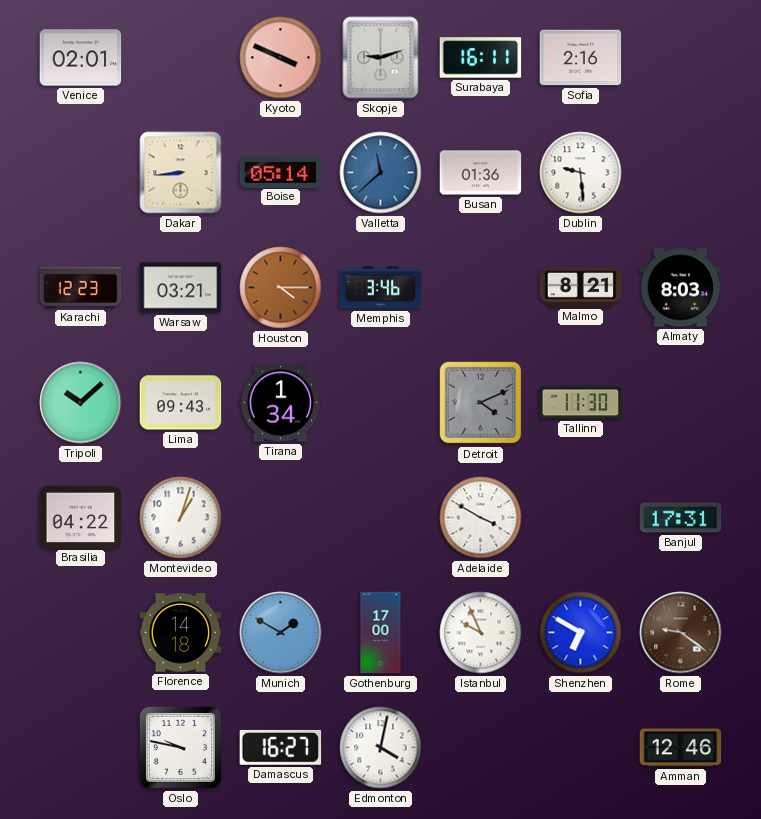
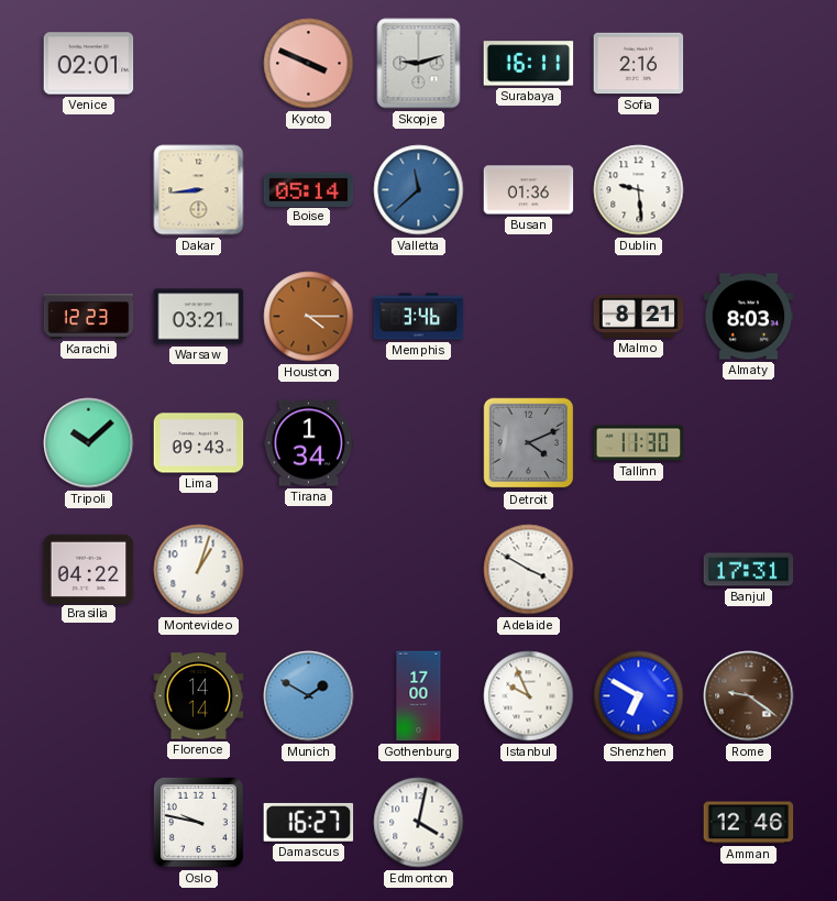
Florence: 14:18 -> 14:14
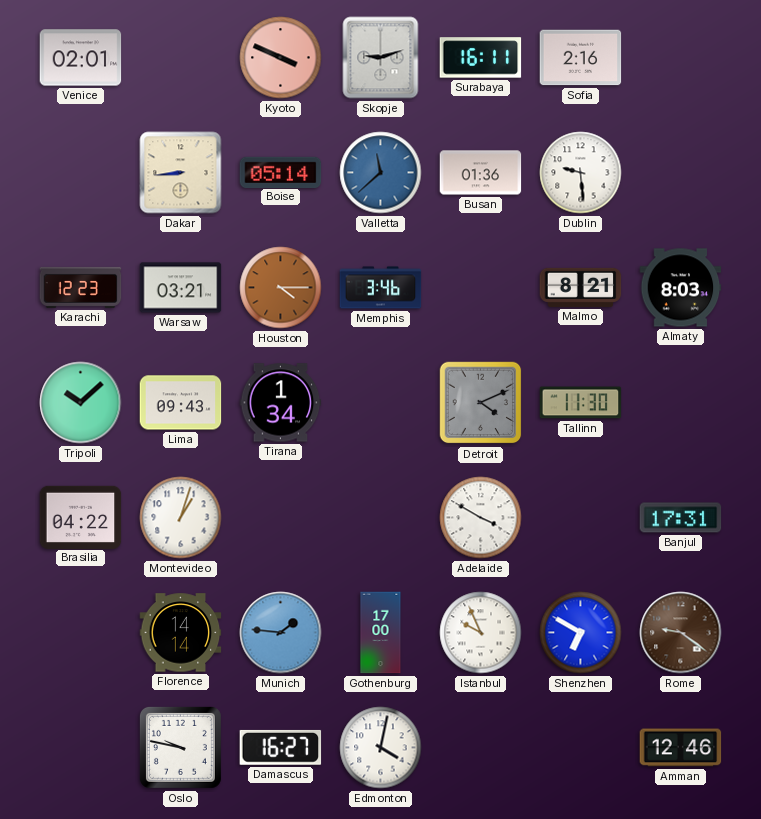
Munich: 1:50 -> 1:46
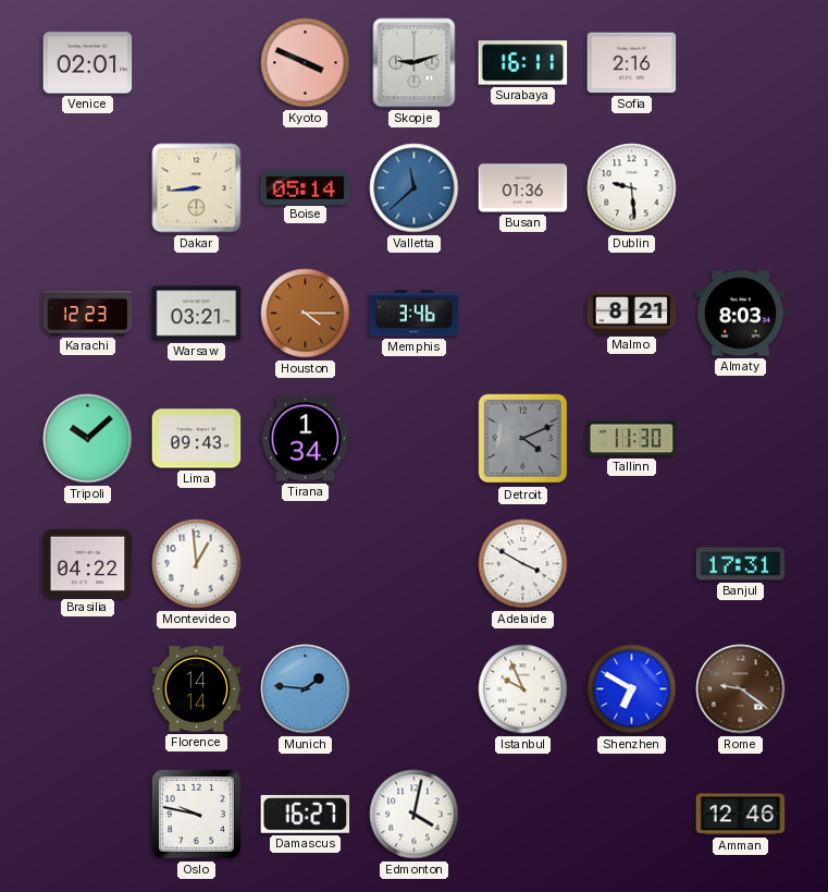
Montevideo: 1:03 -> 12:59
Gothenburg: 17:00 -> none
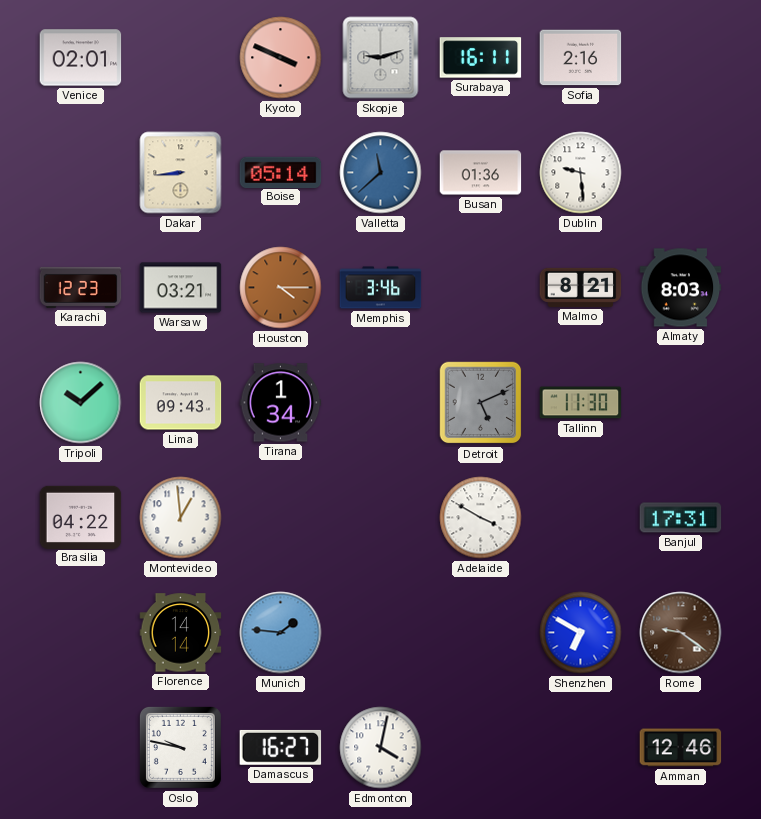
Detroit: 4:11 -> 5:11
Istanbul: 9:56 -> none
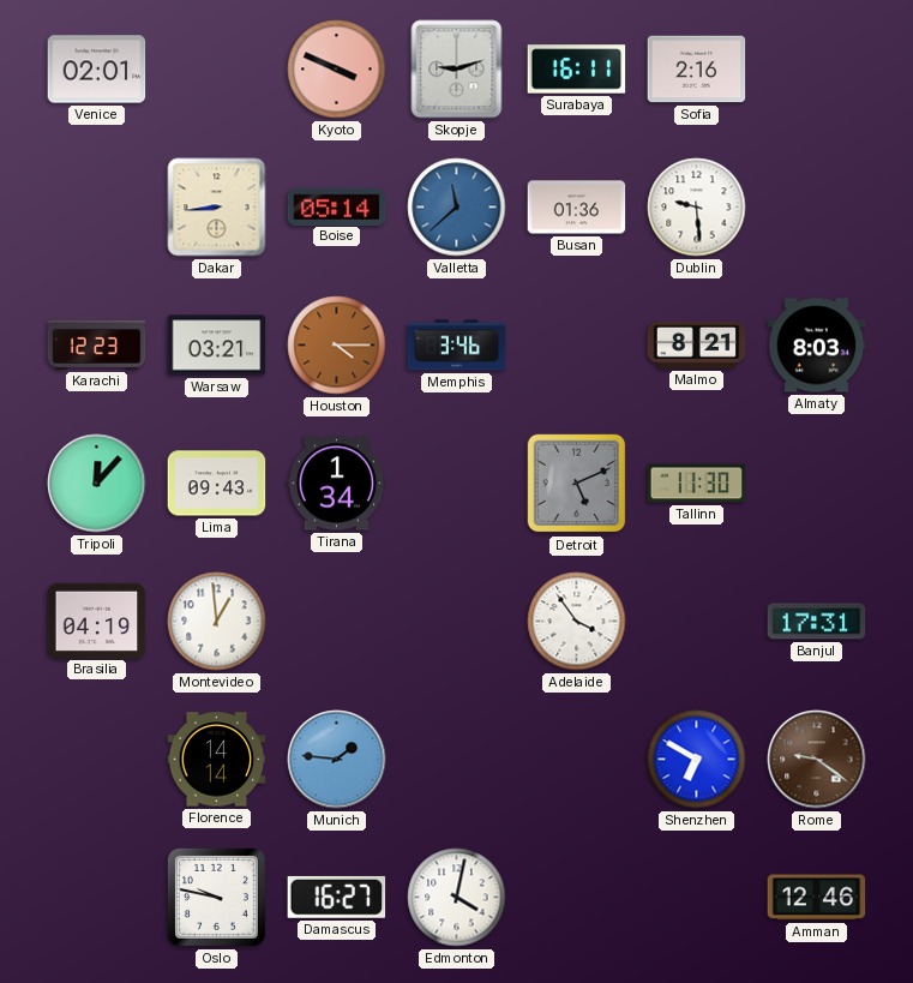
Tripoli: 10:08 -> 12:07
Brasilia: 04:22 -> 04:19
Adelaide: 3:50 -> 3:54
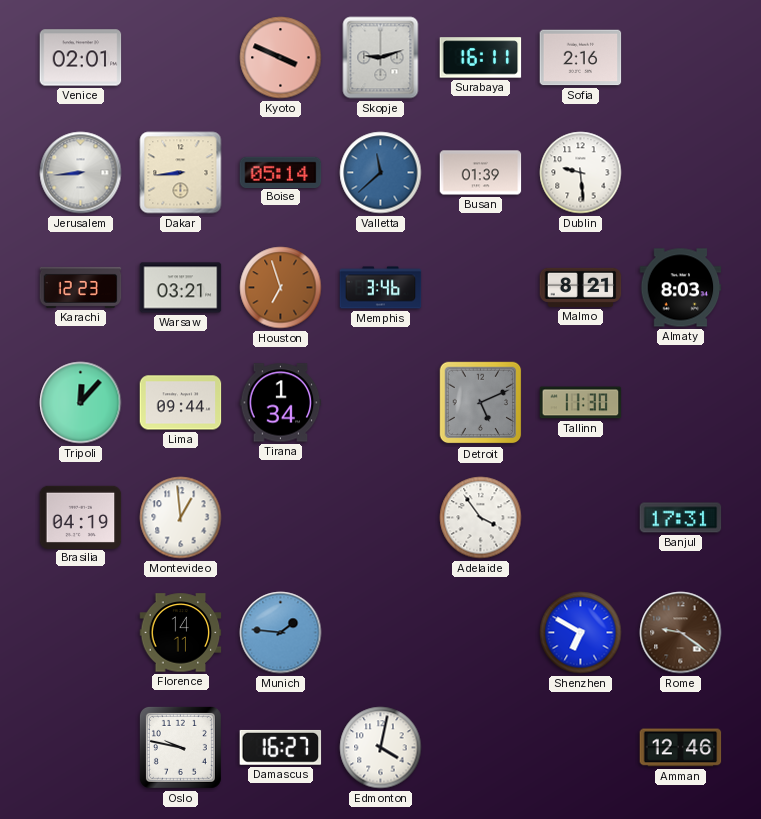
Jerusalem: none -> 8:44
Busan: 01:36 -> 01:39
Houston: 4:15 -> 6:57
Lima: 09:43 -> 09:44
Florence: 14:14 -> 14:11
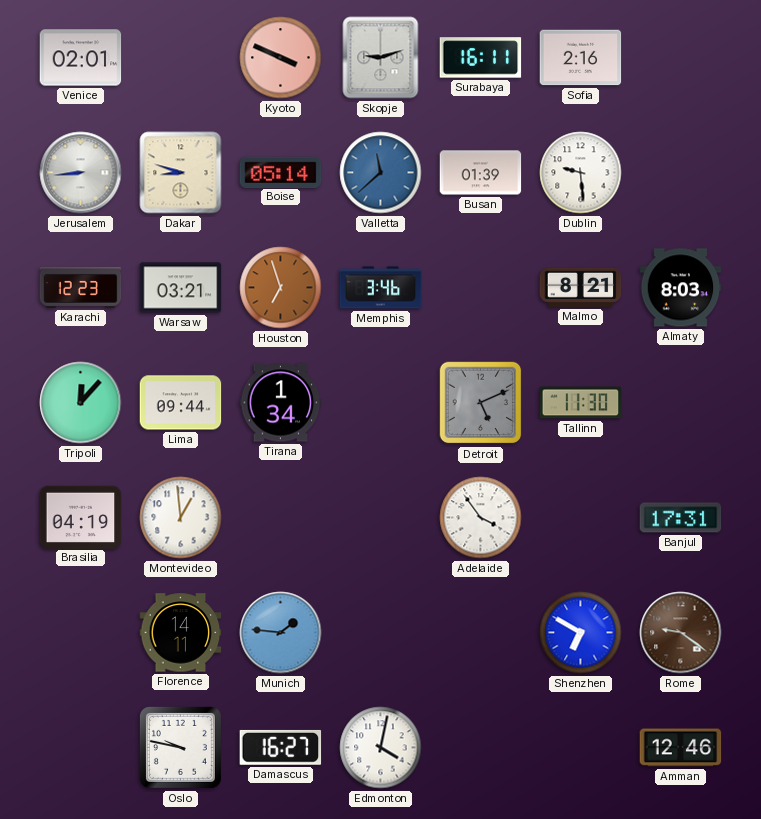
Dakar: 8:44 -> 8:48
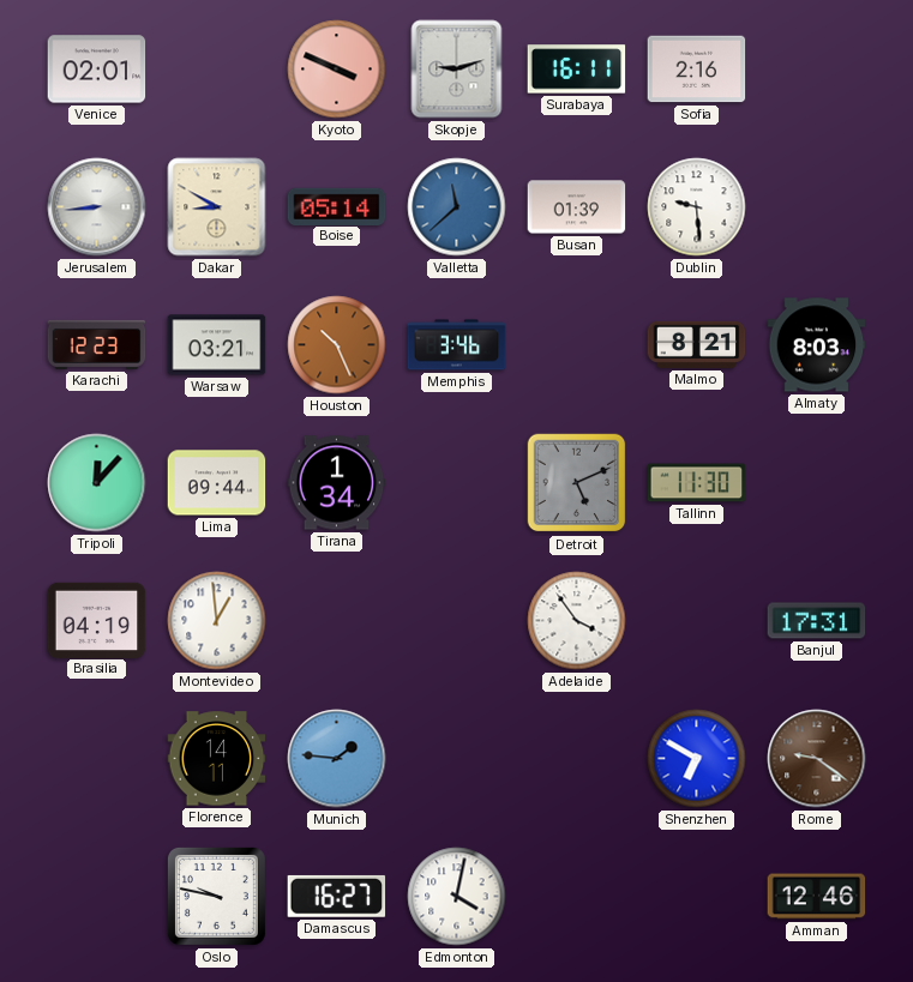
Dakar: 8:48 -> 8:50
Houston: 6:57 -> 10:26
